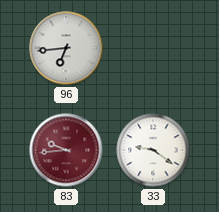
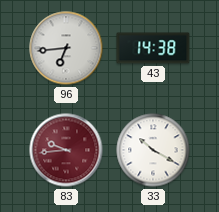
43: none -> 14:38
33: 9:21 -> 10:20
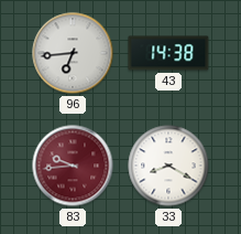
33: 10:20 -> 8:20
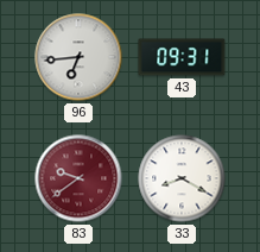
43: 14:38 -> 09:31
83: 9:44 -> 9:39
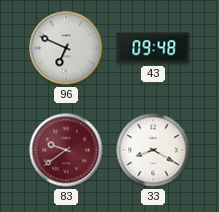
96: 6:44 -> 6:49
43: 09:31 -> 09:48
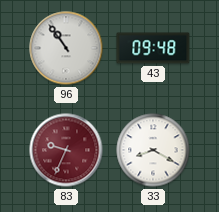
96: 6:49 -> 10:54
83: 9:39 -> 9:34
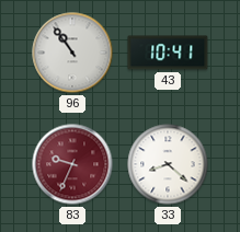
43: 09:48 -> 10:41
33: 8:20 -> 8:22
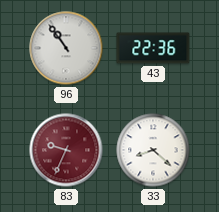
43: 10:41 -> 22:36
